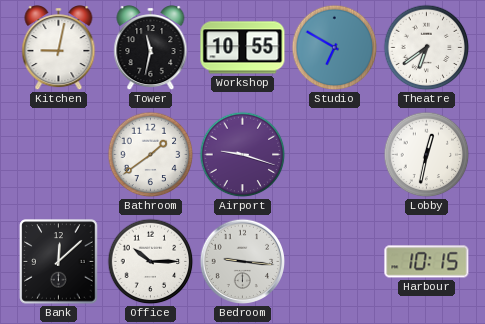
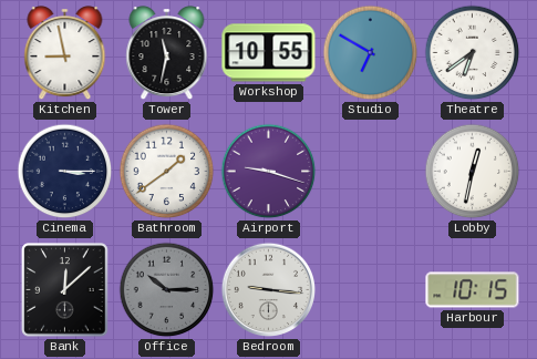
Kitchen: 9:02 -> 8:58
Cinema: none -> 3:15
Office dial: white -> grey
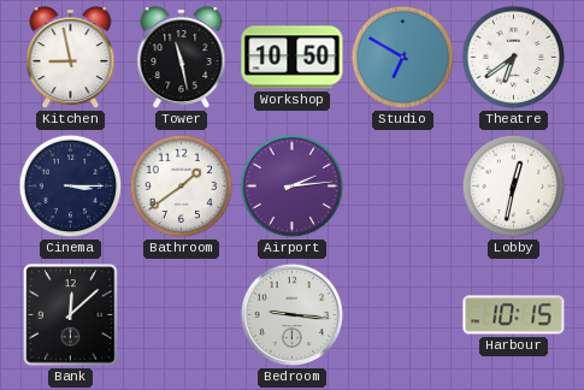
Tower: 11:32 -> 11:28
Workshop: 10:55 -> 10:50
Airport: 9:18 -> 2:14
Office: 10:15 -> none
